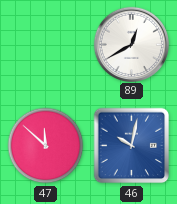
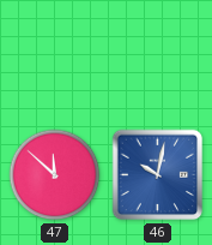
89: 12:40 -> none
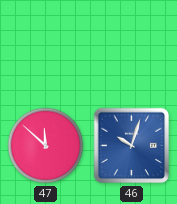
46: 10:02 -> 10:03
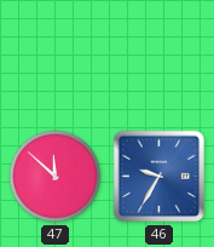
46: 10:03 -> 9:35
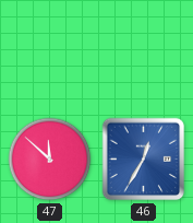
46: 9:35 -> 12:35
